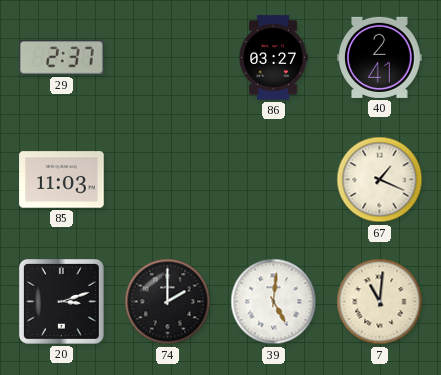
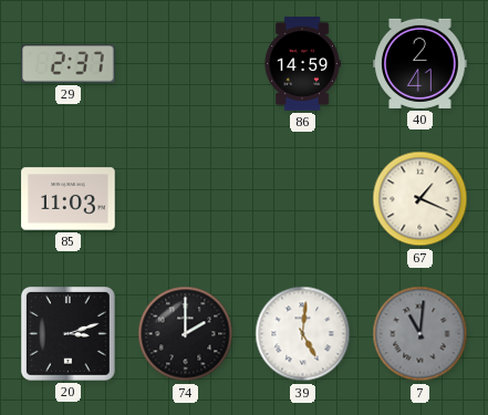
86: 03:27 -> 14:59
7 dial: cream -> grey
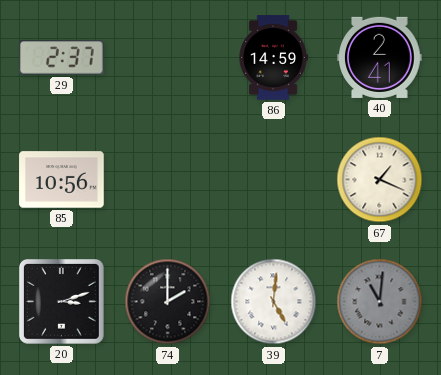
85: 11:03 -> 10:56
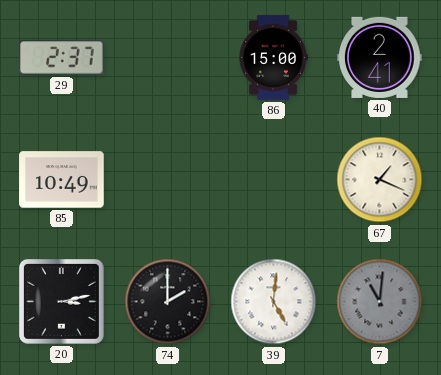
86: 14:59 -> 15:00
85: 10:56 -> 10:49
20: 3:12 -> 3:13
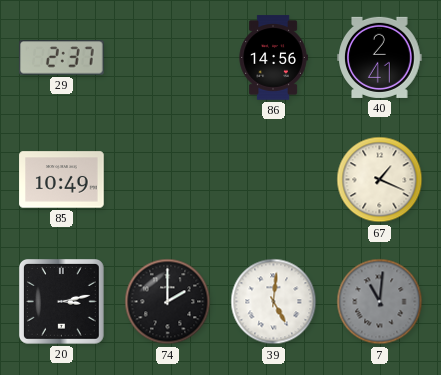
86: 15:00 -> 14:56
